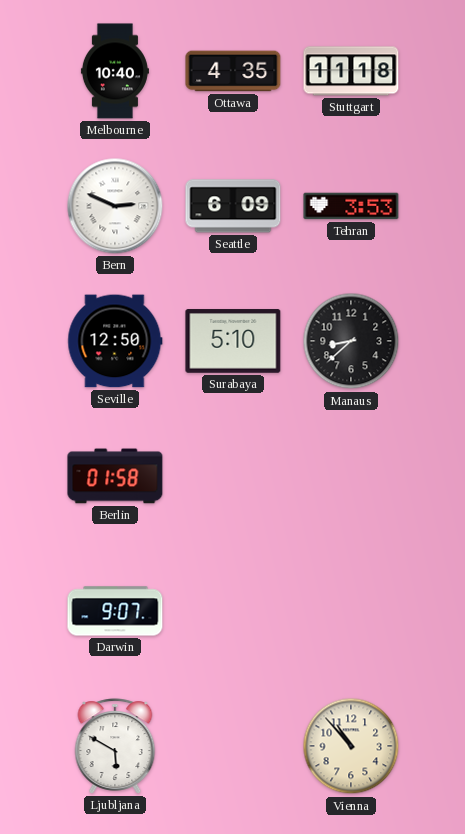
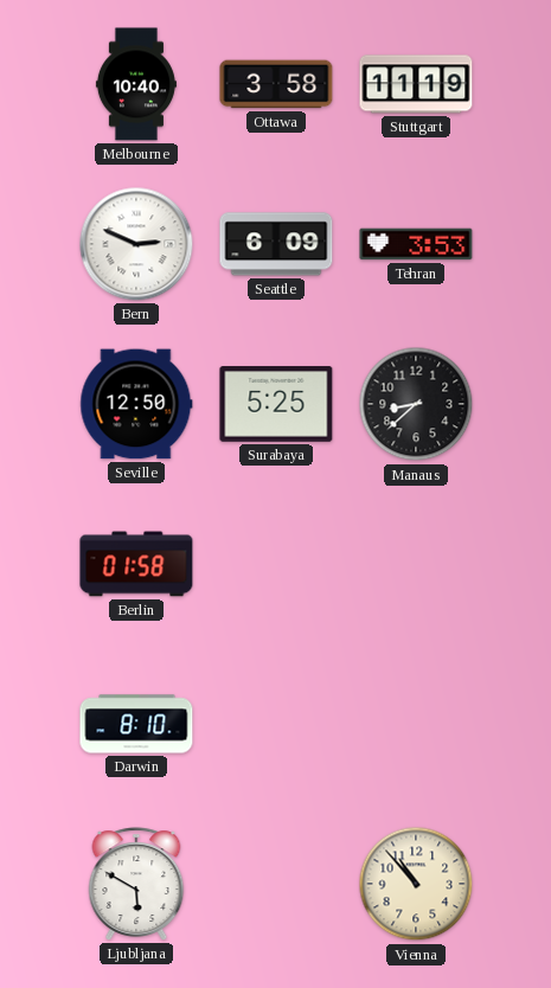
Ottawa: 4:35 -> 3:58
Stuttgart: 11:18 -> 11:19
Surabaya: 5:10 -> 5:25
Darwin: 9:07 -> 8:10
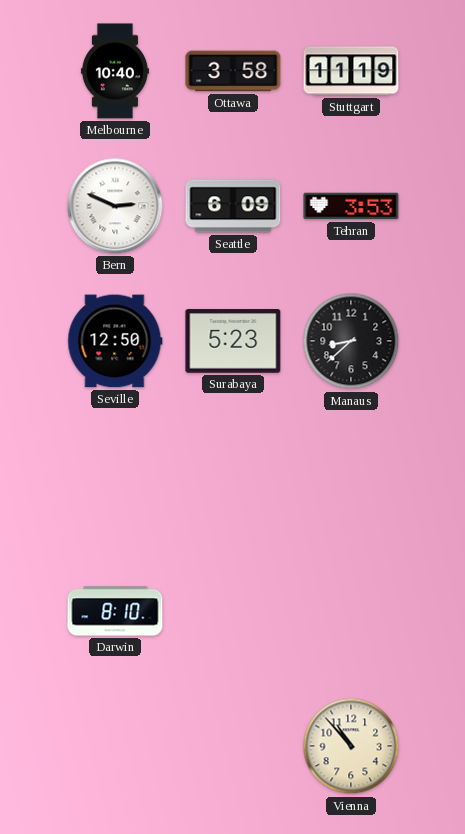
Surabaya: 5:25 -> 5:23
Berlin: 01:58 -> none
Ljubljana: 5:50 -> none
